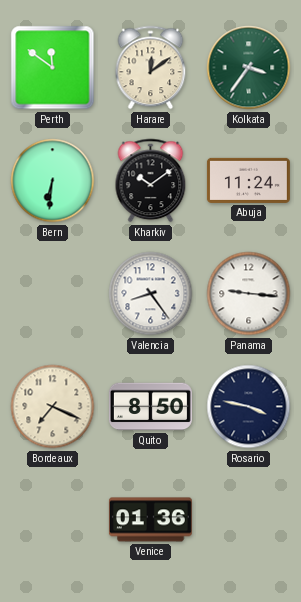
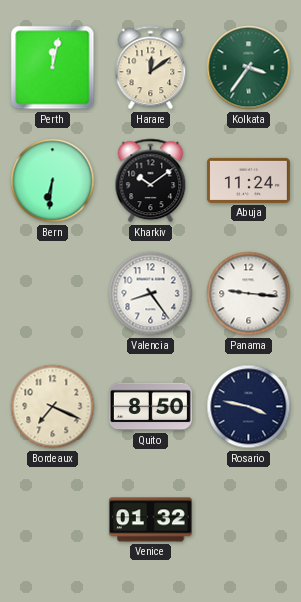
Perth: 11:51 -> 12:02
Venice: 01:36 -> 01:32
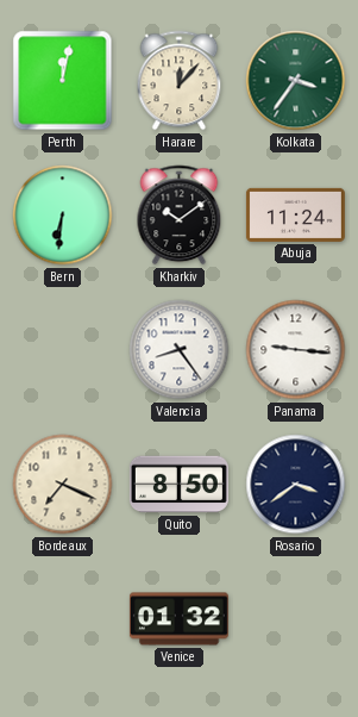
Harare: 12:09 -> 12:07
Rosario: 3:47 -> 3:39
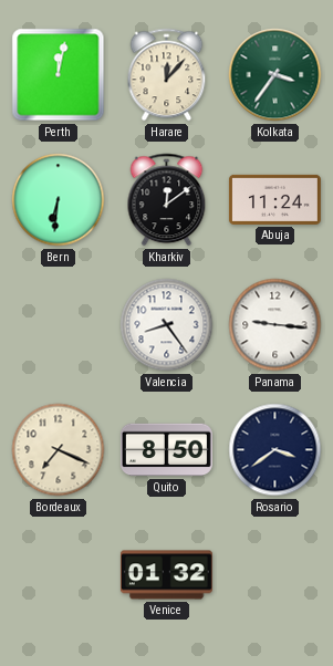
Kharkiv: 10:09 -> 12:09
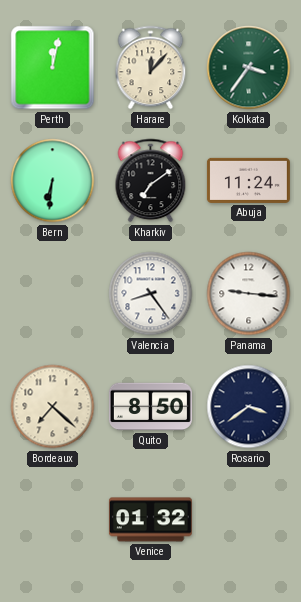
Kharkiv: 12:09 -> 7:09
Bordeaux: 7:19 -> 7:22
